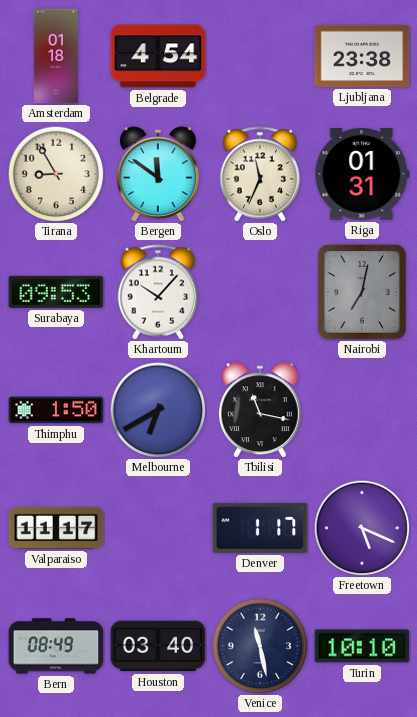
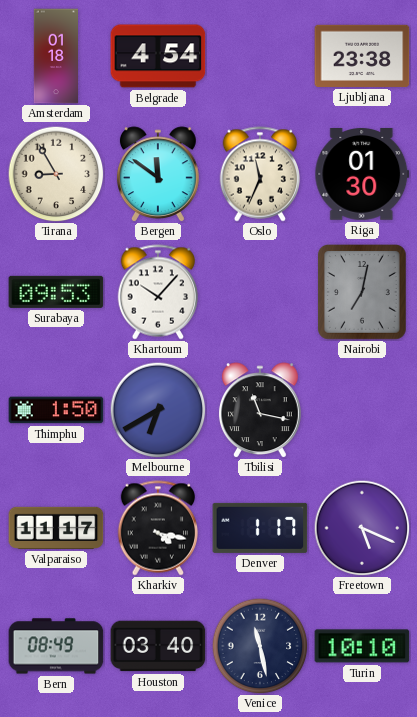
Riga: 01:31 -> 01:30
Kharkiv: none -> 4:17
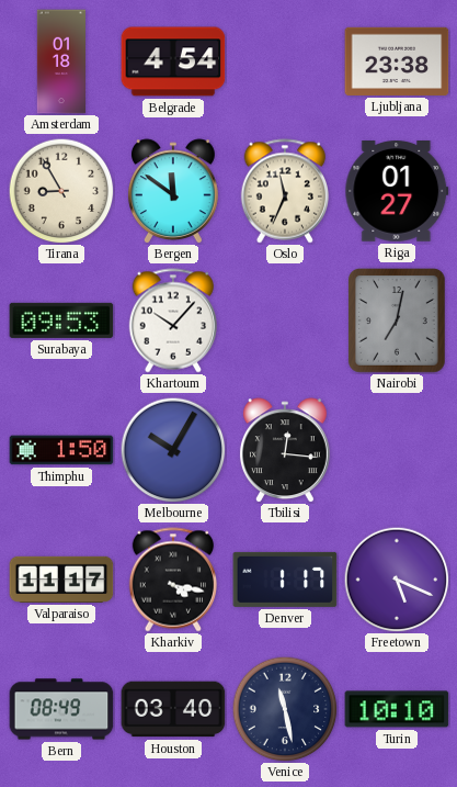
Riga: 01:30 -> 01:27
Melbourne: 6:40 -> 10:05
Tbilisi: 11:17 -> 12:16
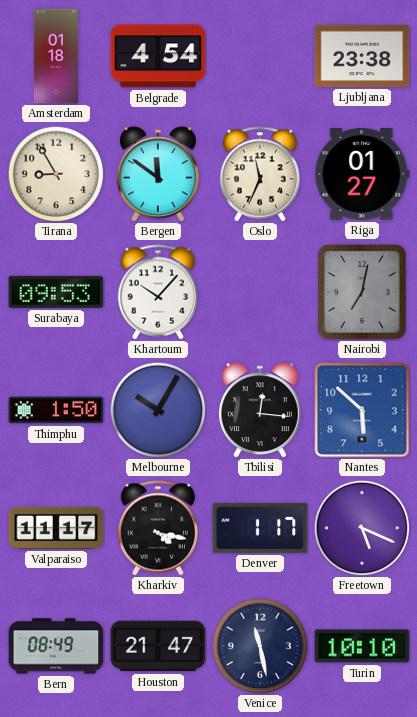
Nantes: none -> 5:52
Houston: 03:40 -> 21:47
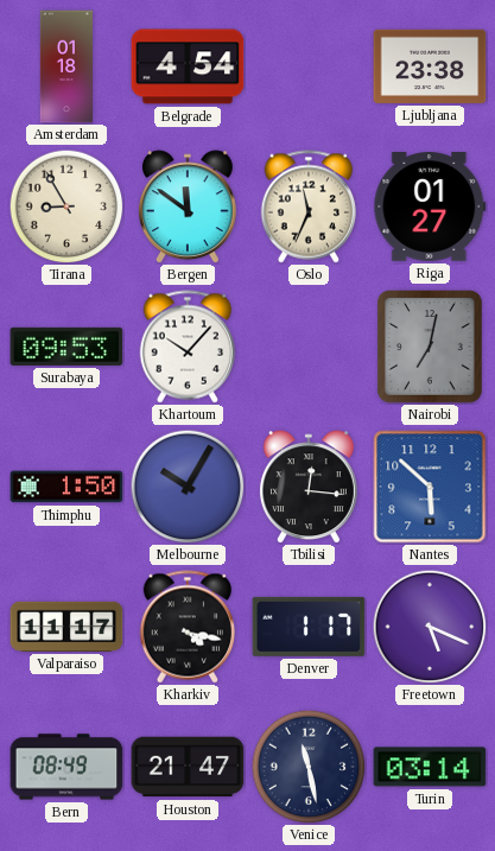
Turin: 10:10 -> 03:14
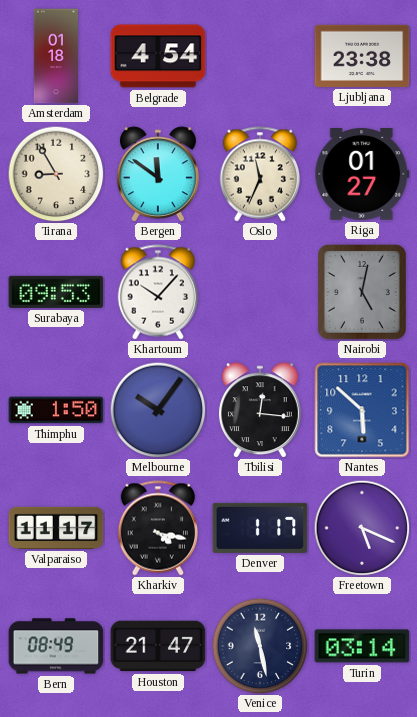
Nairobi: 7:02 -> 5:02
Melbourne: 10:05 -> 10:06
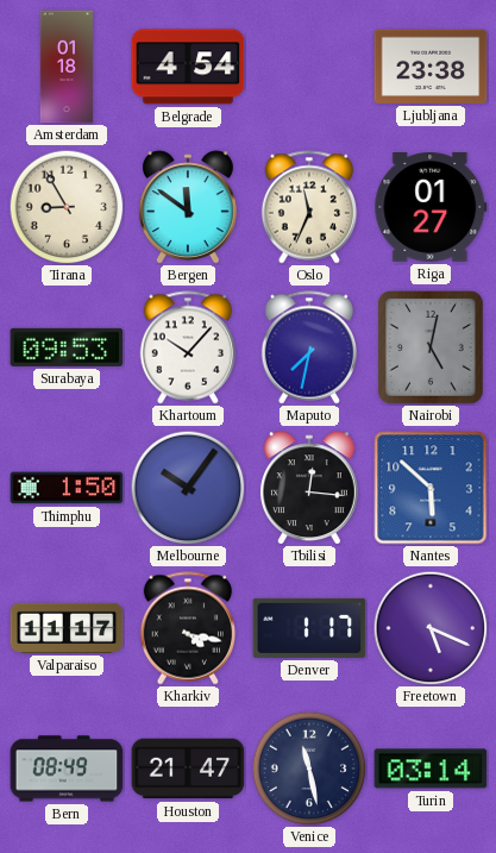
Maputo: none -> 7:32
